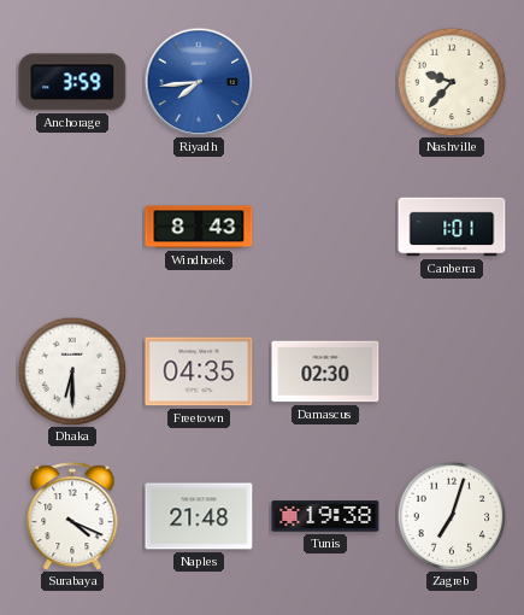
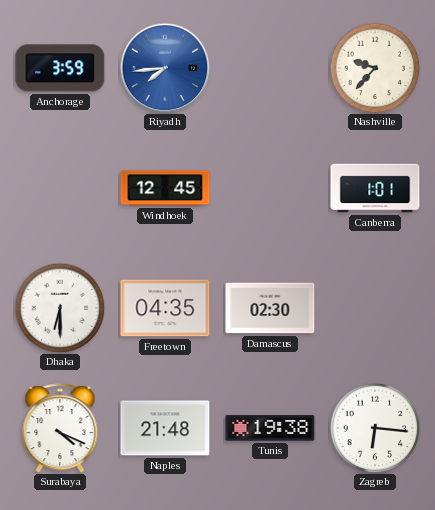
Windhoek: 8:43 -> 12:45
Zagreb: 7:03 -> 6:16
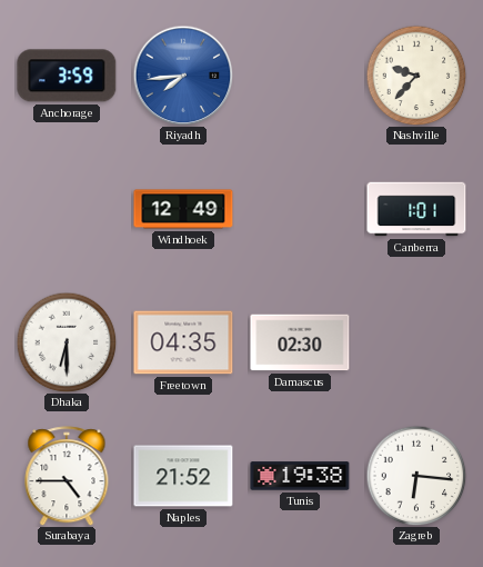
Windhoek: 12:45 -> 12:49
Surabaya: 4:19 -> 4:45
Naples: 21:48 -> 21:52
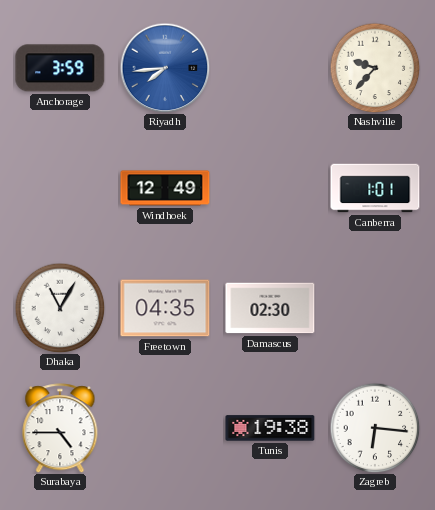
Dhaka: 6:30 -> 11:05
Naples: 21:52 -> none
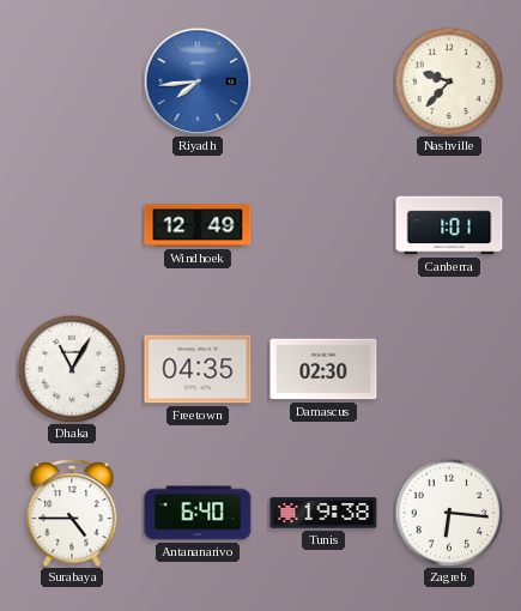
Anchorage: 3:59 -> none
Antananarivo: none -> 6:40
